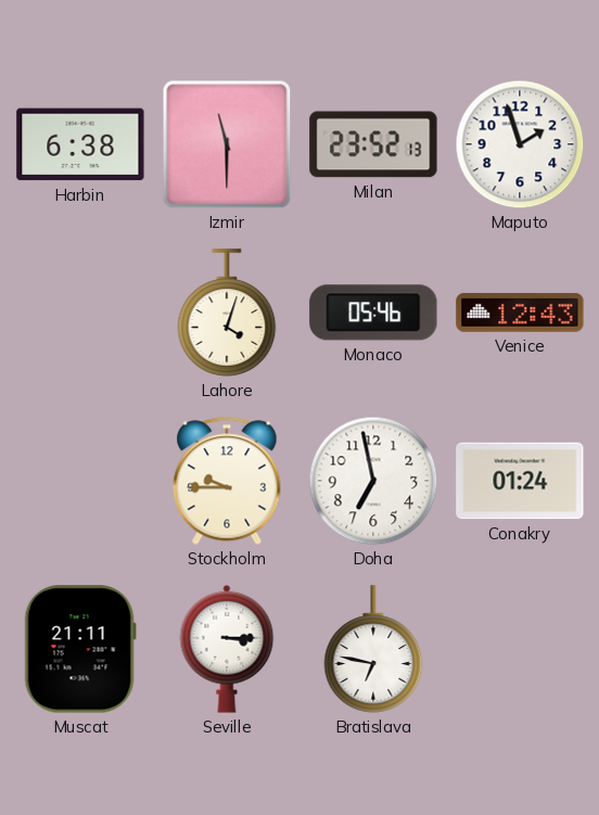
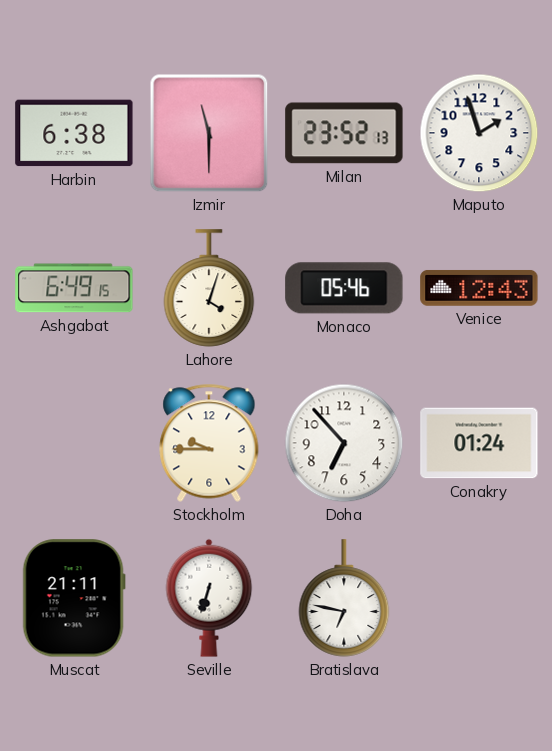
Ashgabat: none -> 6:49
Doha: 6:58 -> 6:53
Seville: 3:15 -> 6:33
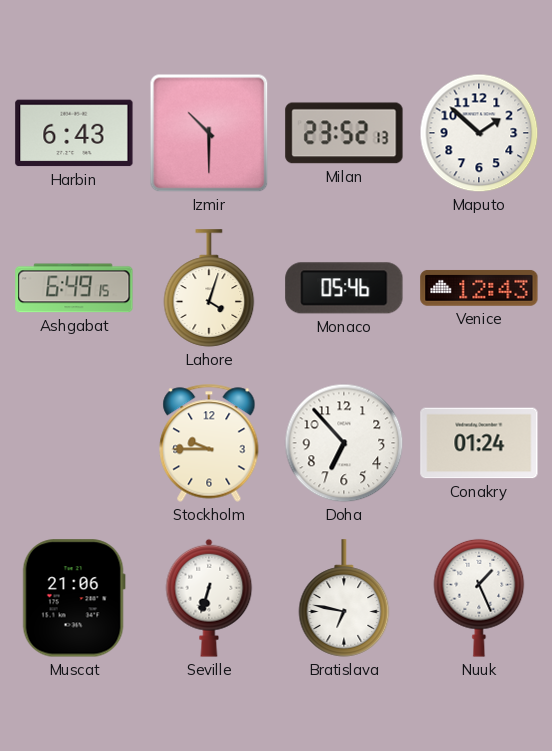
Harbin: 6:38 -> 6:43
Izmir: 11:30 -> 10:30
Maputo: 1:57 -> 1:52
Muscat: 21:11 -> 21:06
Nuuk: none -> 1:26
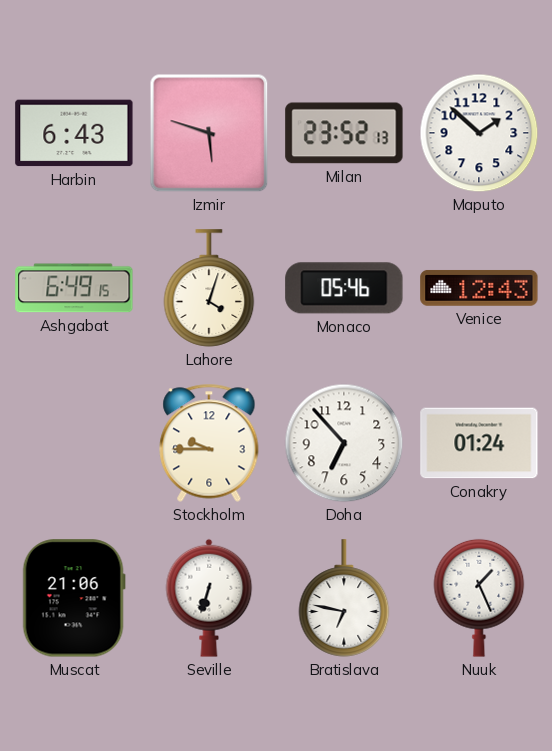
Izmir: 10:30 -> 5:48
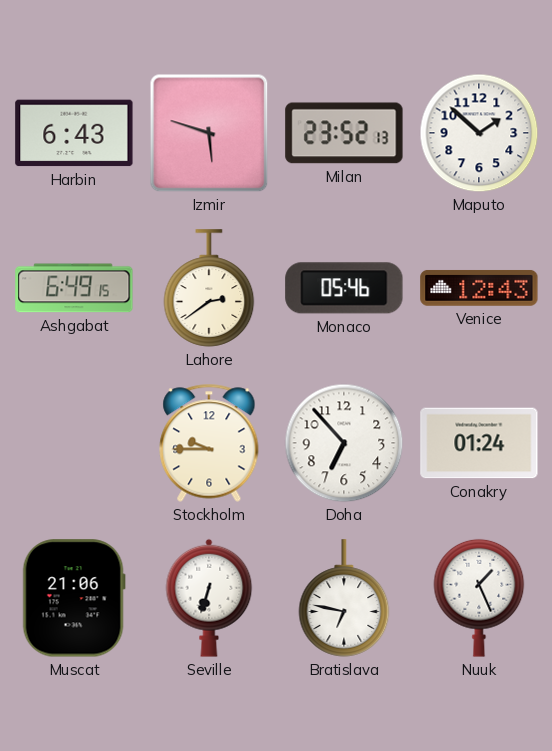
Lahore: 4:03 -> 2:39
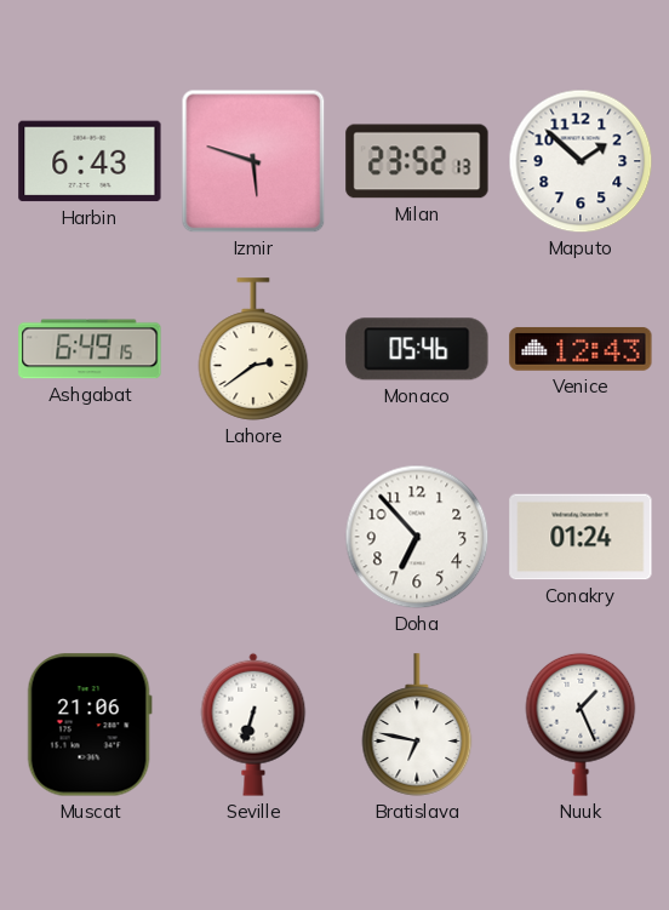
Stockholm: 9:45 -> none
